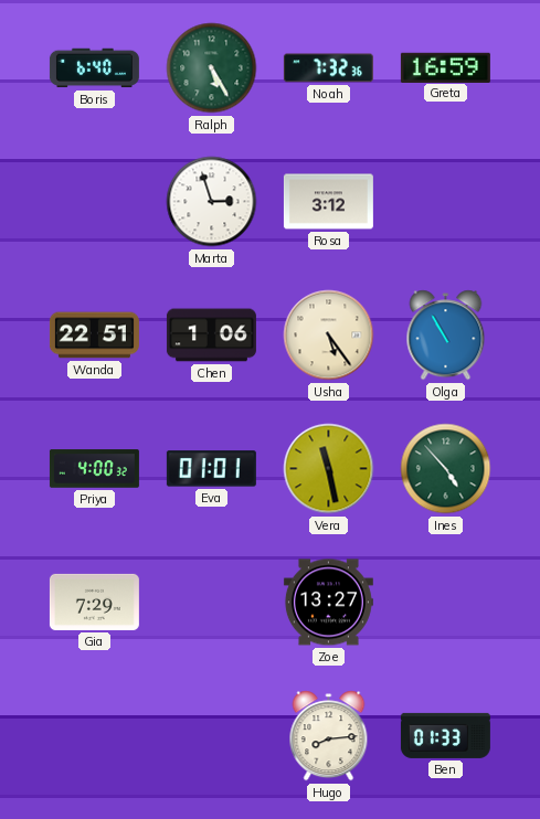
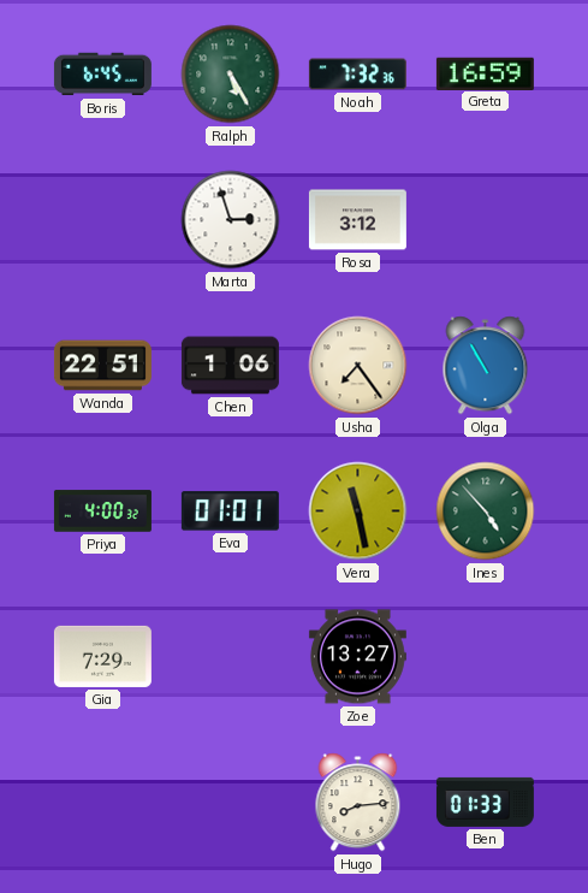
Boris: 6:40 -> 6:45
Usha: 5:24 -> 7:24
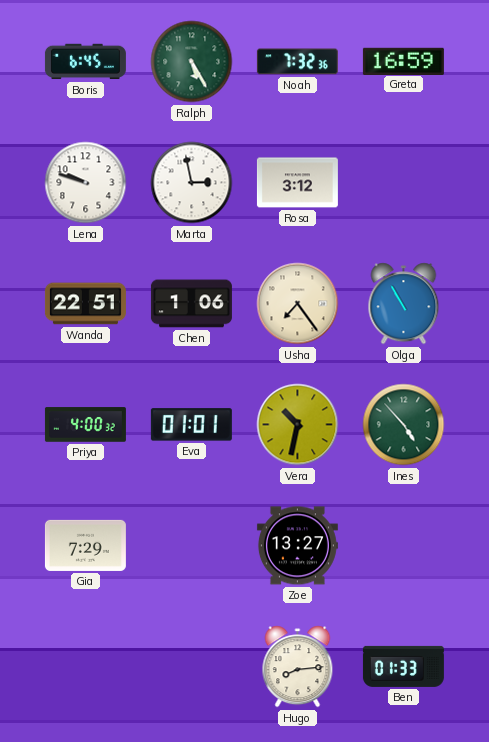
Lena: none -> 9:48
Marta: 2:57 -> 2:58
Vera: 11:28 -> 10:32
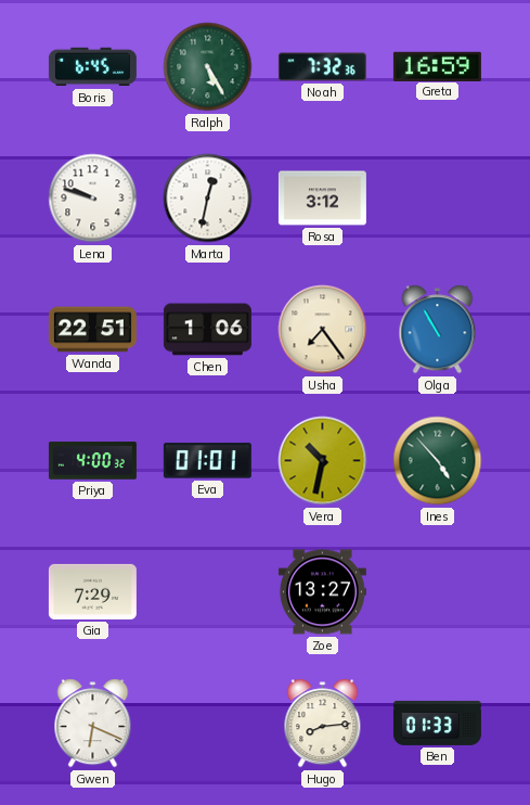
Marta: 2:58 -> 12:32
Gwen: none -> 6:19
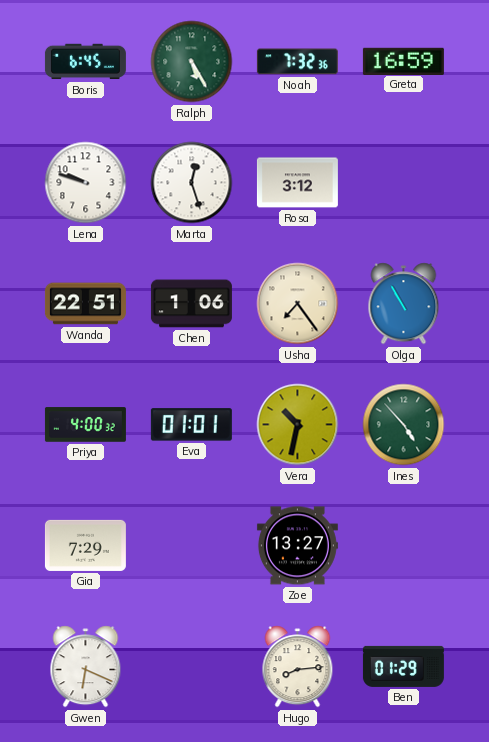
Marta: 12:32 -> 12:27
Ben: 01:33 -> 01:29
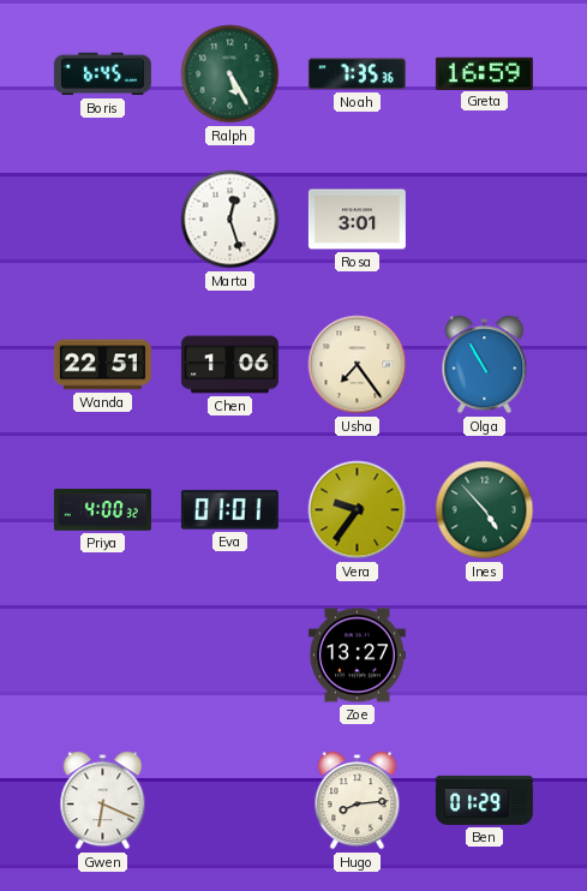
Noah: 7:32 -> 7:35
Lena: 9:48 -> none
Rosa: 3:12 -> 3:01
Vera: 10:32 -> 9:36
Gia: 7:29 -> none
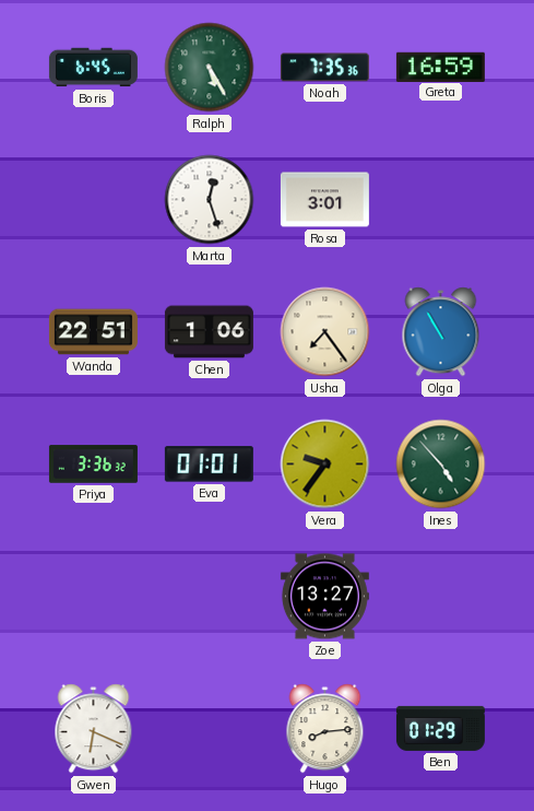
Priya: 4:00 -> 3:36
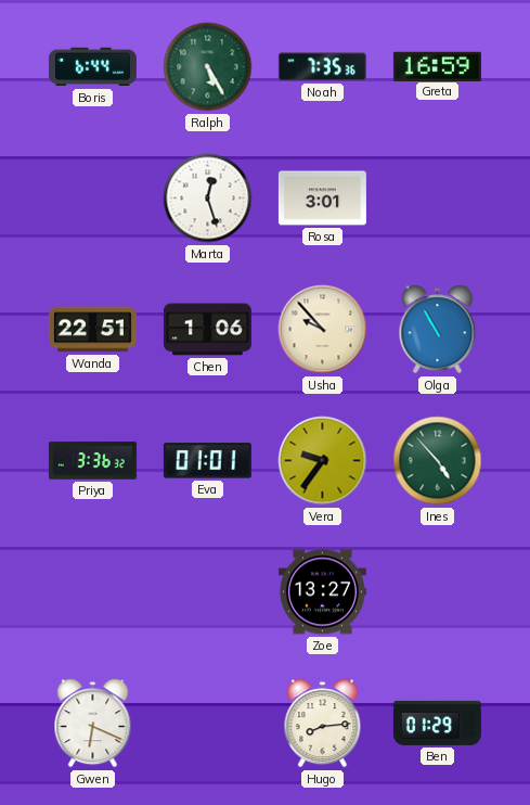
Boris: 6:45 -> 6:44
Usha: 7:24 -> 9:53
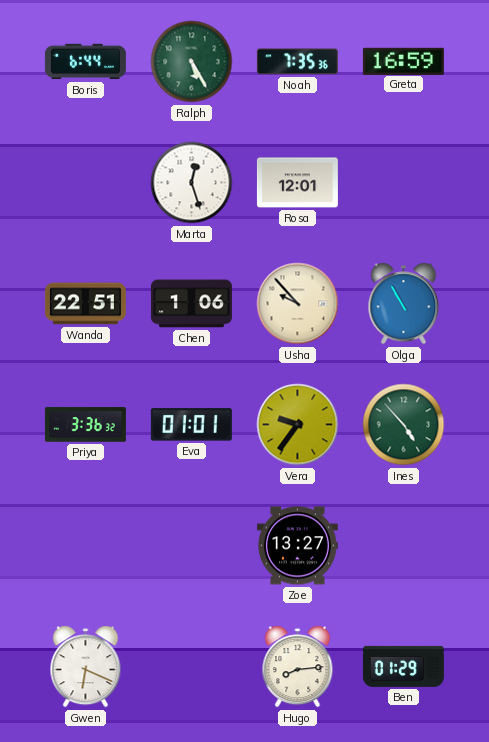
Rosa: 3:01 -> 12:01
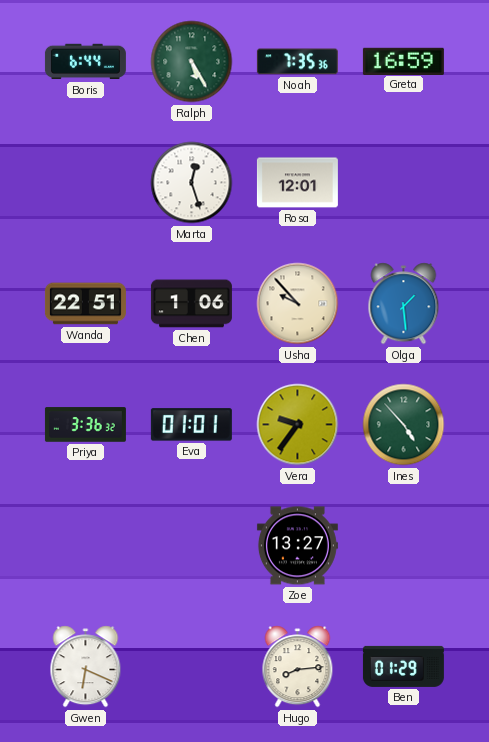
Olga: 10:55 -> 1:29
